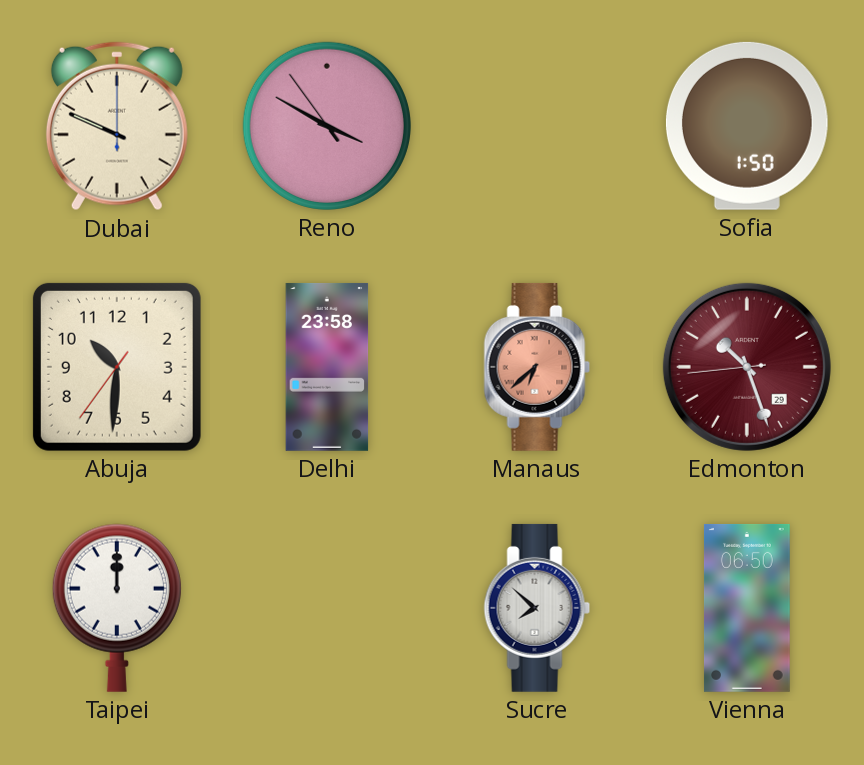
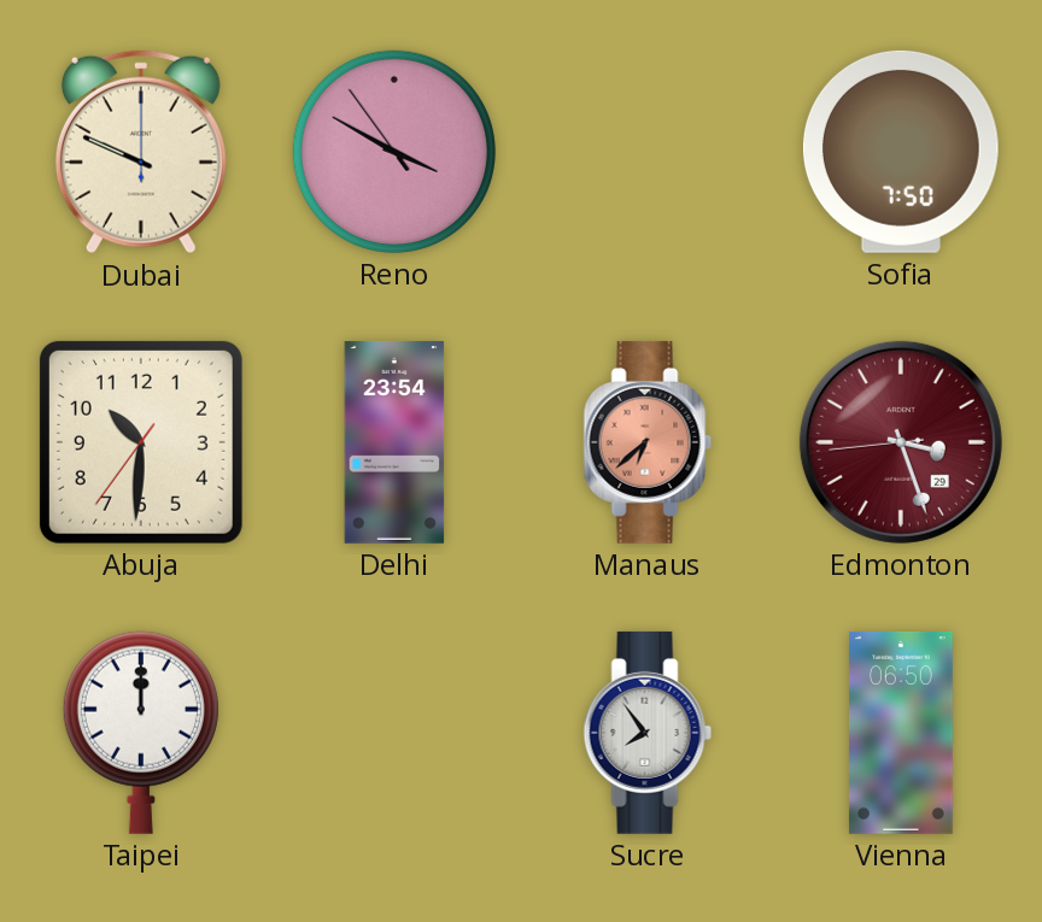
Sofia: 1:50 -> 7:50
Delhi: 23:58 -> 23:54
Edmonton: 10:26 -> 3:26
Sucre: 7:52 -> 7:54
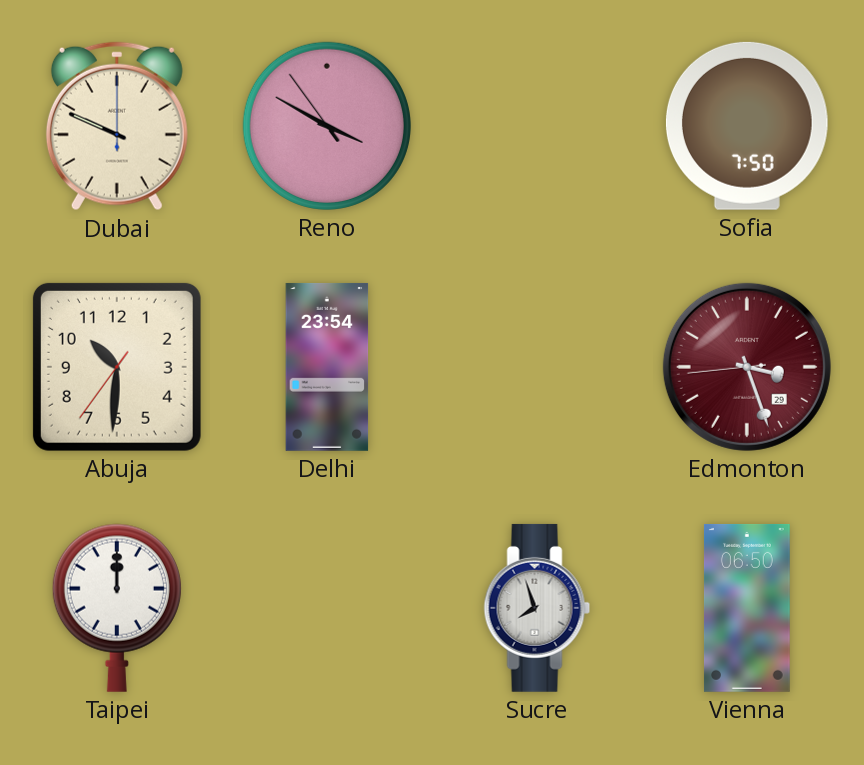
Manaus: 6:38 -> none
Sucre: 7:54 -> 7:57
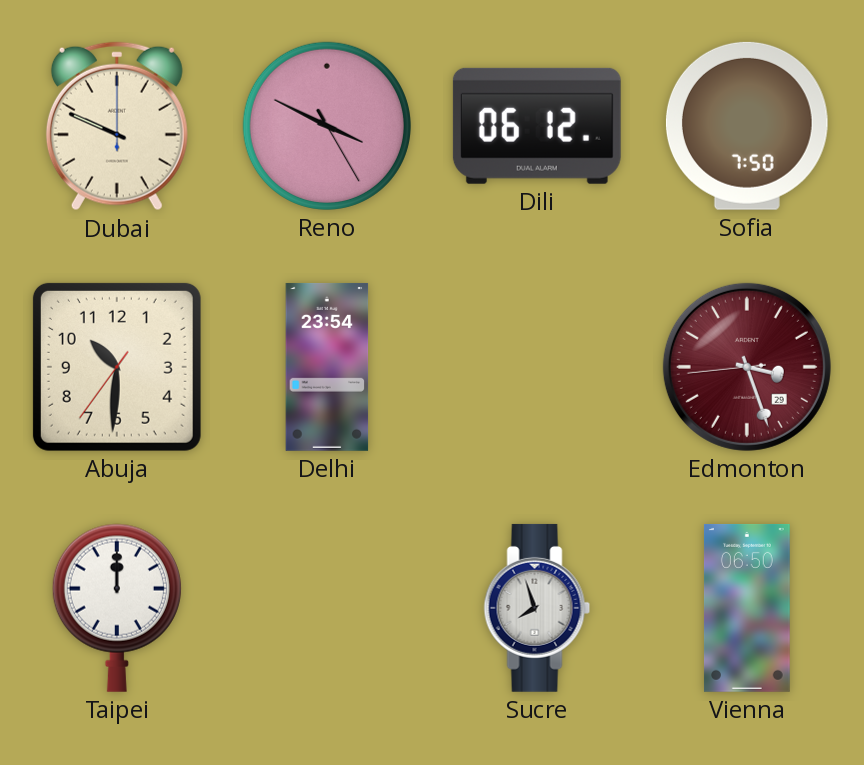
Reno: 3:49:54 -> 3:49:25
Dili: none -> 06:12
